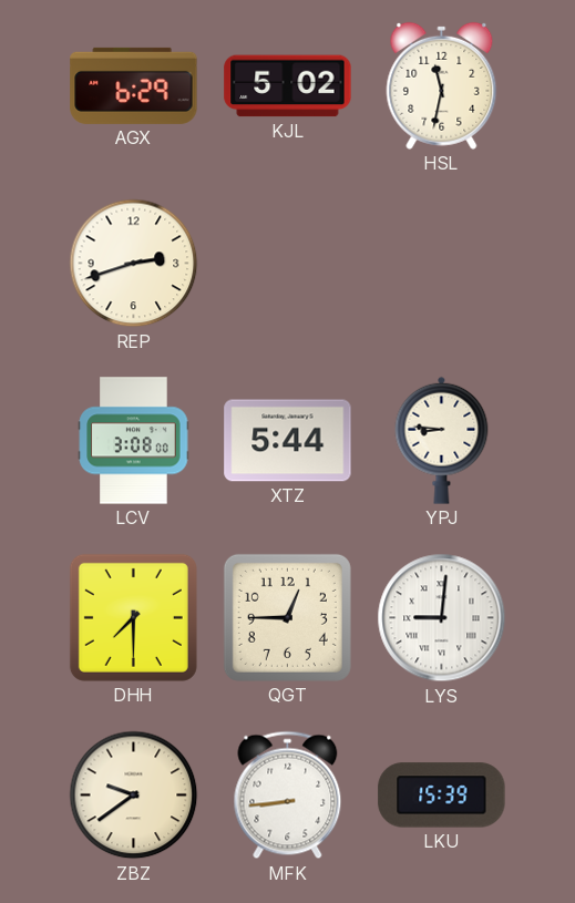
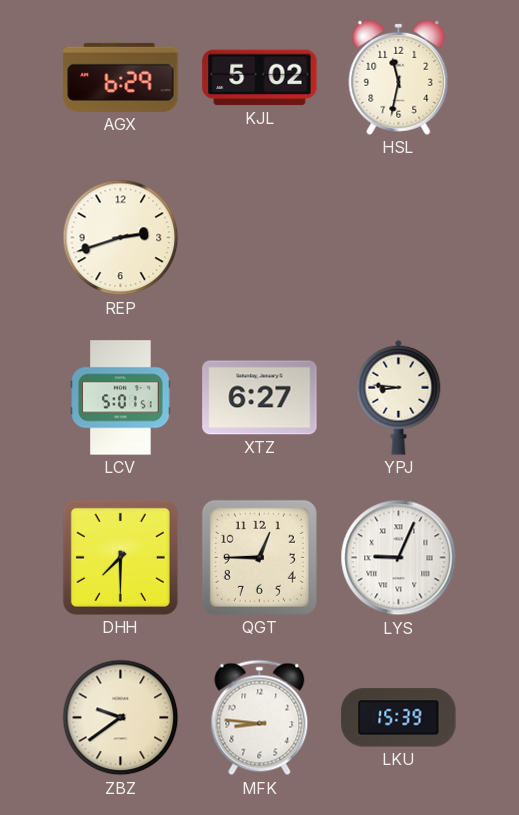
LCV: 3:08 -> 5:01
XTZ: 5:44 -> 6:27
LYS: 9:01 -> 9:04
MFK: 8:44 -> 8:46
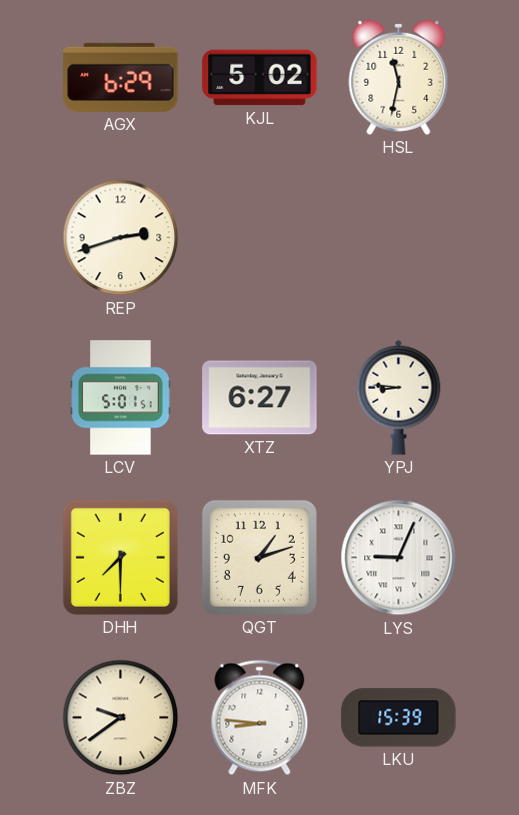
QGT: 12:45 -> 1:12
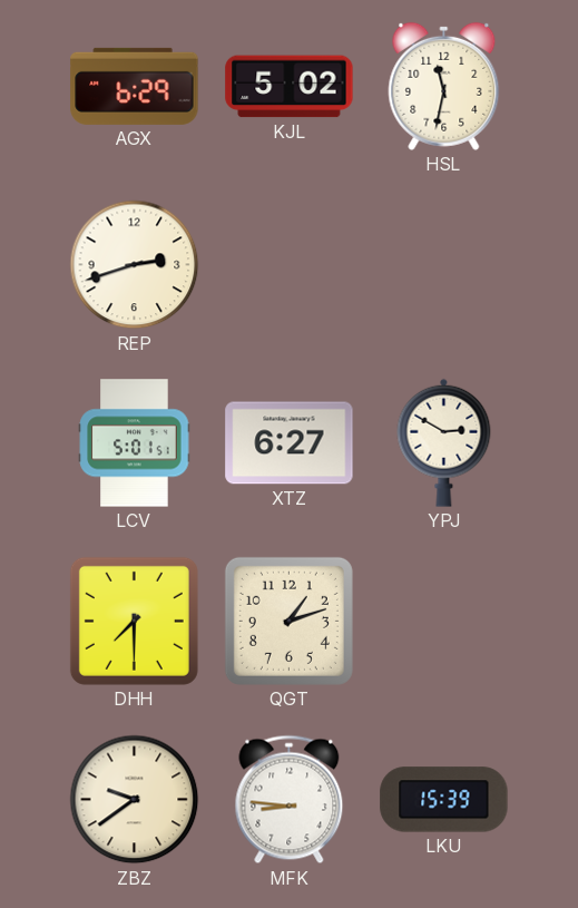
YPJ: 8:46 -> 2:50
LYS: 9:04 -> none
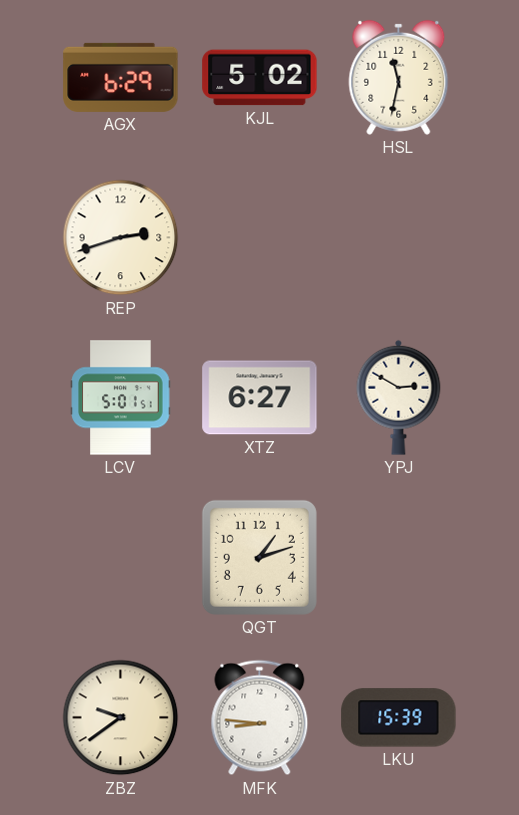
DHH: 7:30 -> none
